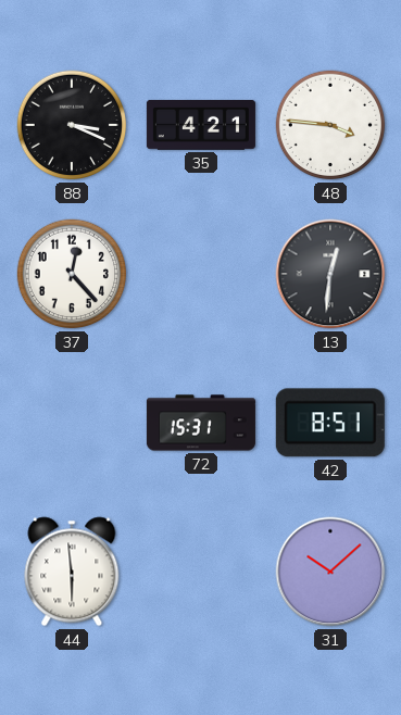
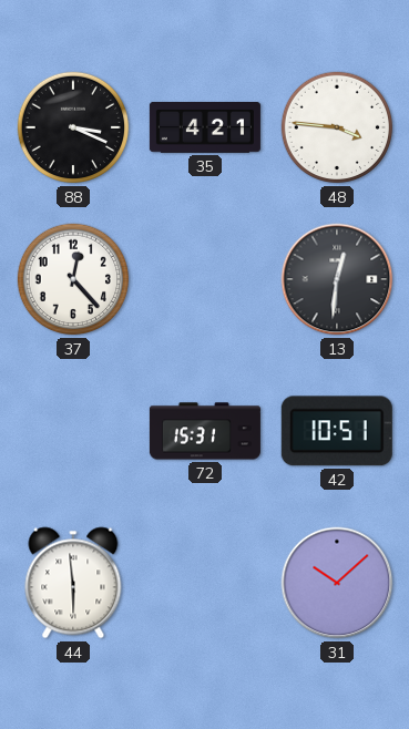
42: 8:51 -> 10:51
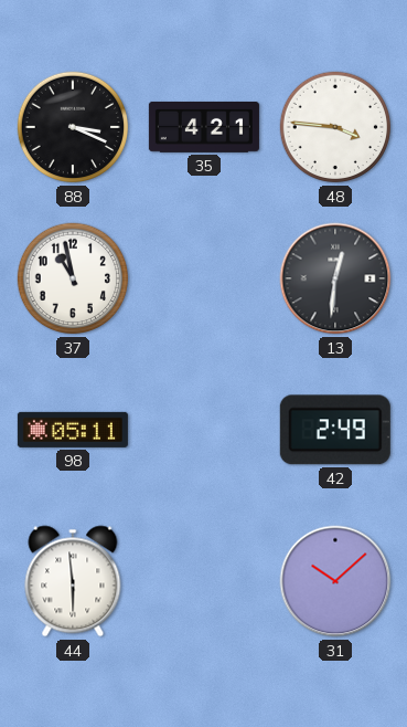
37: 12:23 -> 10:58
98: none -> 05:11
72: 15:31 -> none
42: 10:51 -> 2:49
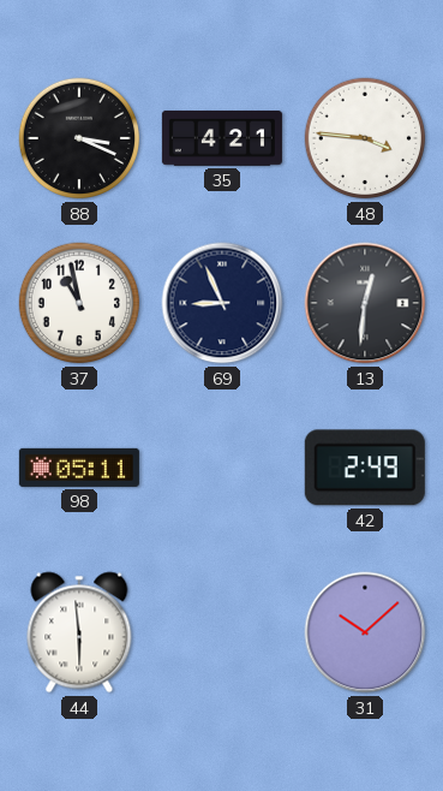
69: none -> 8:56
